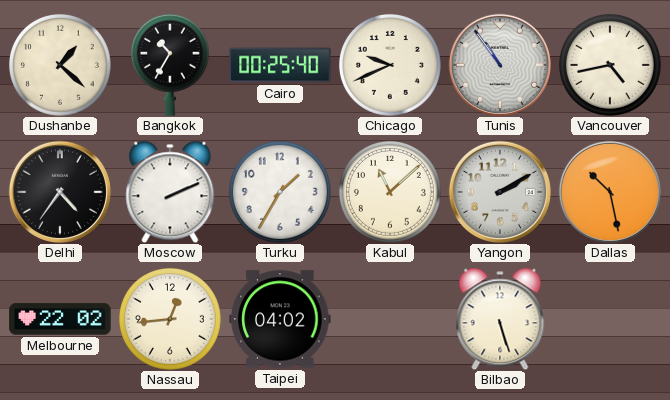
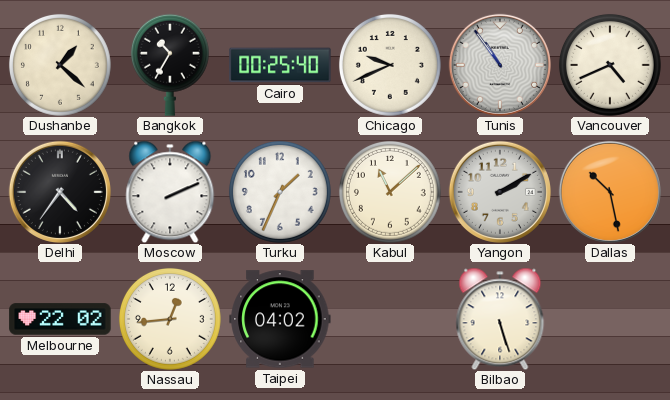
Vancouver: 4:43 -> 4:41
Turku: 1:35 -> 1:34
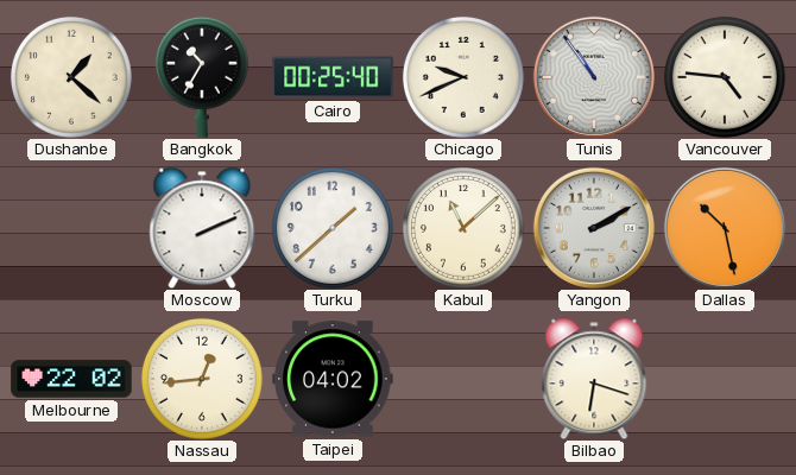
Vancouver: 4:41 -> 4:46
Delhi: 4:36 -> none
Turku: 1:34 -> 1:38
Bilbao: 5:27 -> 6:18
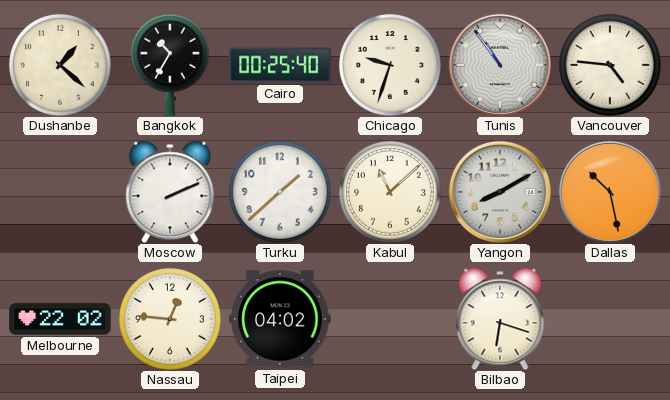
Chicago: 9:41 -> 9:33
Yangon: 2:10 -> 8:10
Nassau: 12:44 -> 12:46
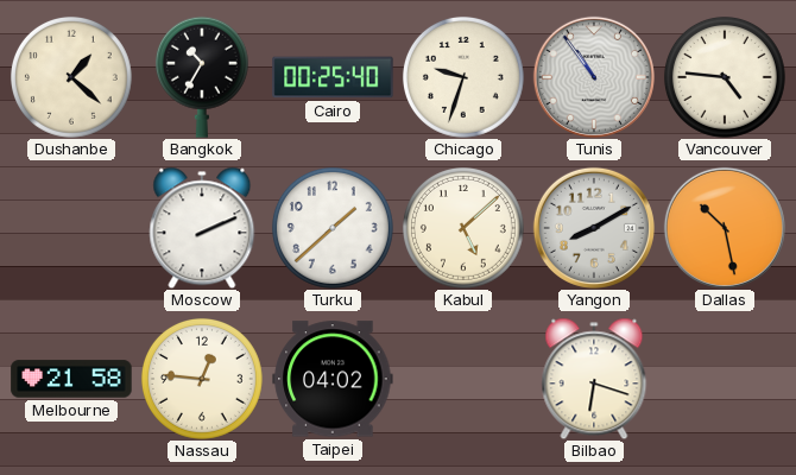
Kabul: 11:08 -> 5:08
Melbourne: 22:02 -> 21:58
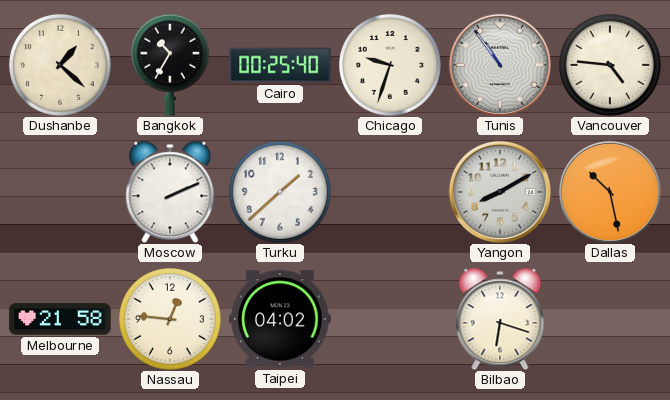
Kabul: 5:08 -> none
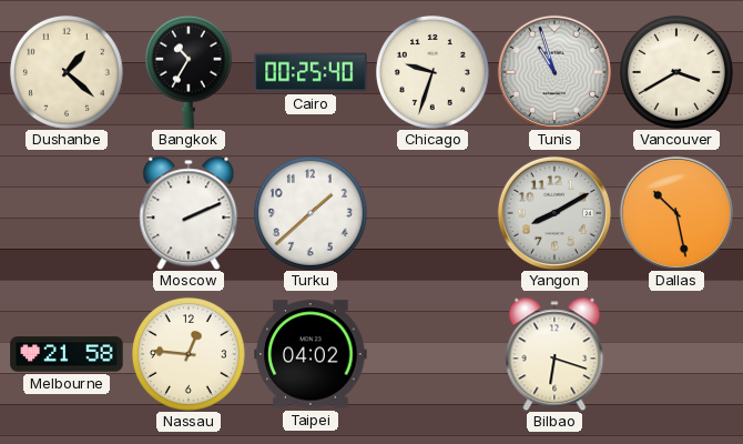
Tunis: 10:54 -> 10:57
Vancouver: 4:46 -> 3:40
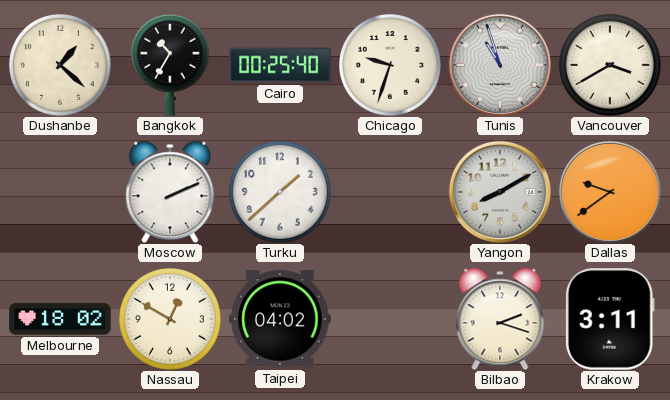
Dallas: 10:28 -> 9:39
Melbourne: 21:58 -> 18:02
Nassau: 12:46 -> 12:50
Bilbao: 6:18 -> 2:18
Krakow: none -> 3:11
